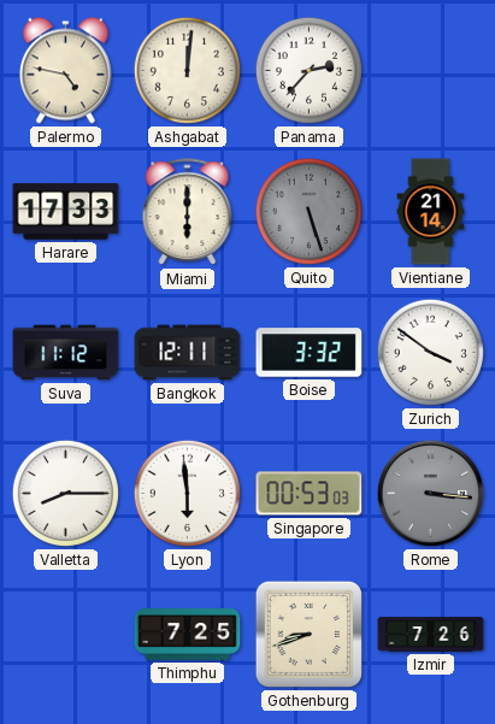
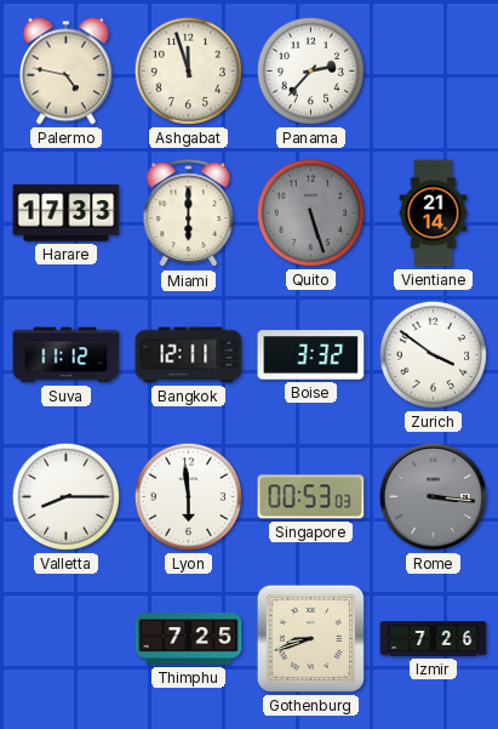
Ashgabat: 12:01 -> 11:57
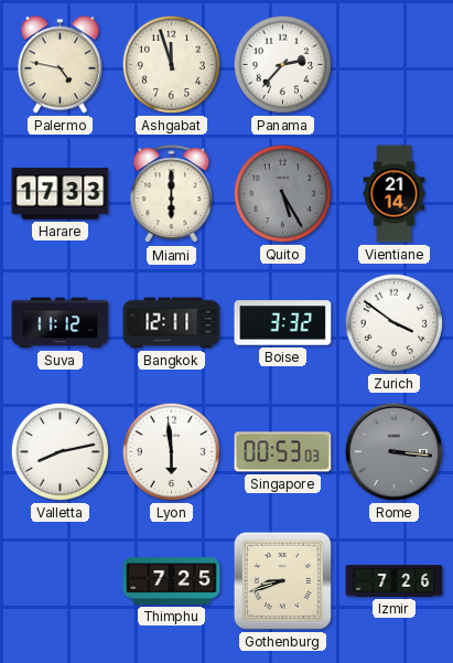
Quito: 5:27 -> 5:25
Valletta: 8:15 -> 8:13
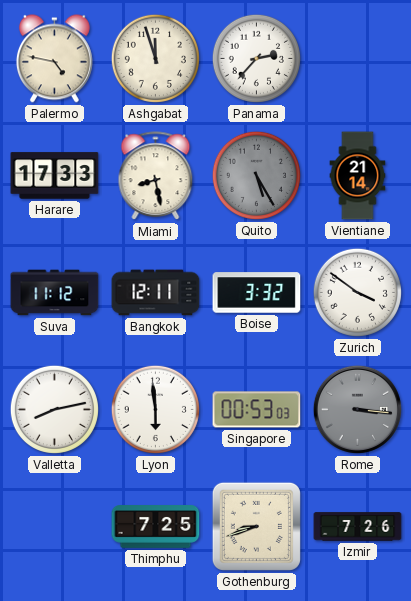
Miami: 6:00 -> 8:28
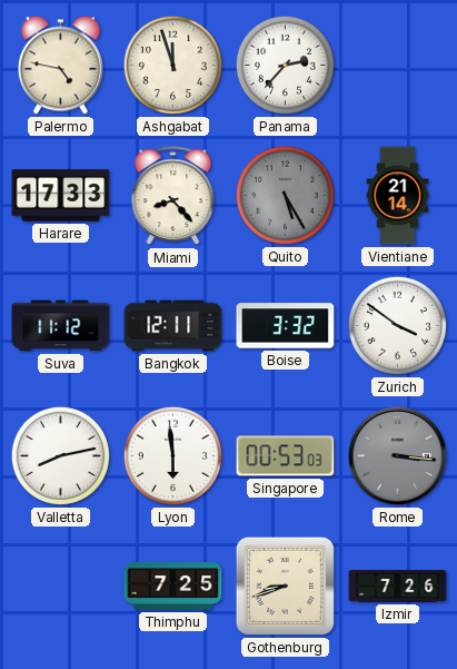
Miami: 8:28 -> 8:23
